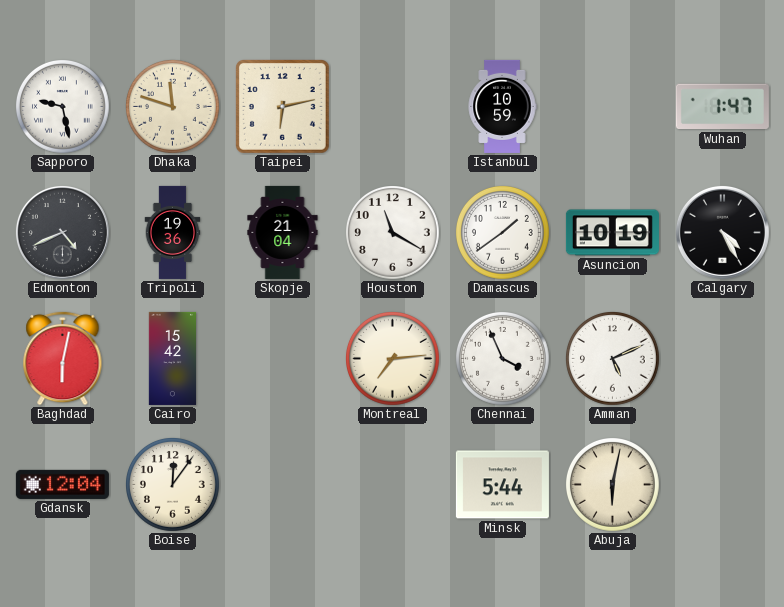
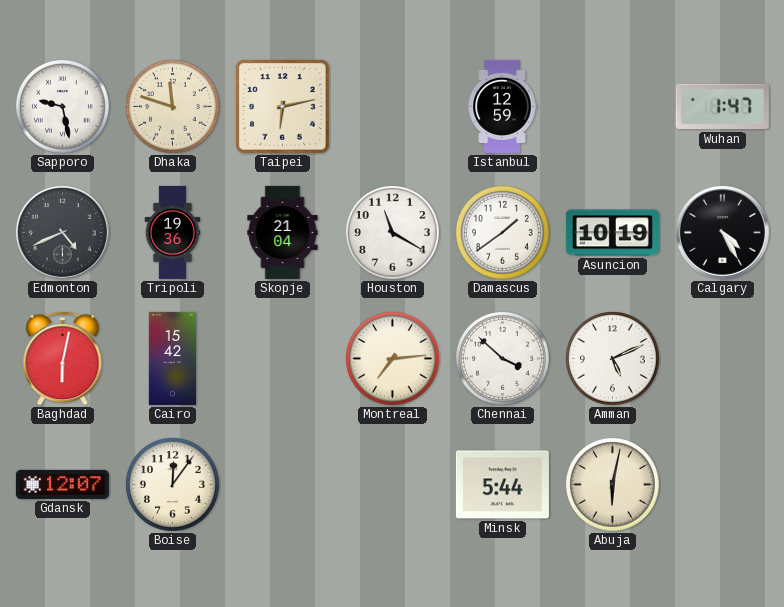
Istanbul: 10:59 -> 12:59
Chennai: 3:56 -> 3:52
Gdansk: 12:04 -> 12:07
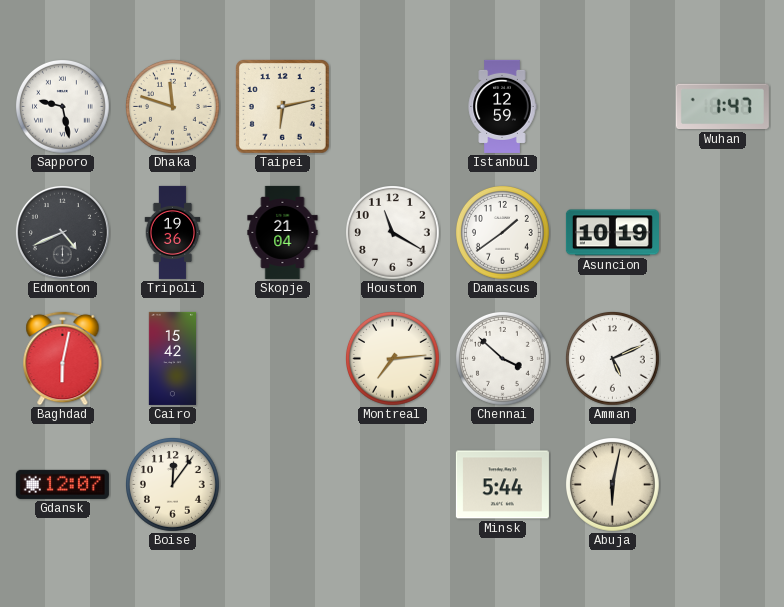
Calgary: 4:25 -> none
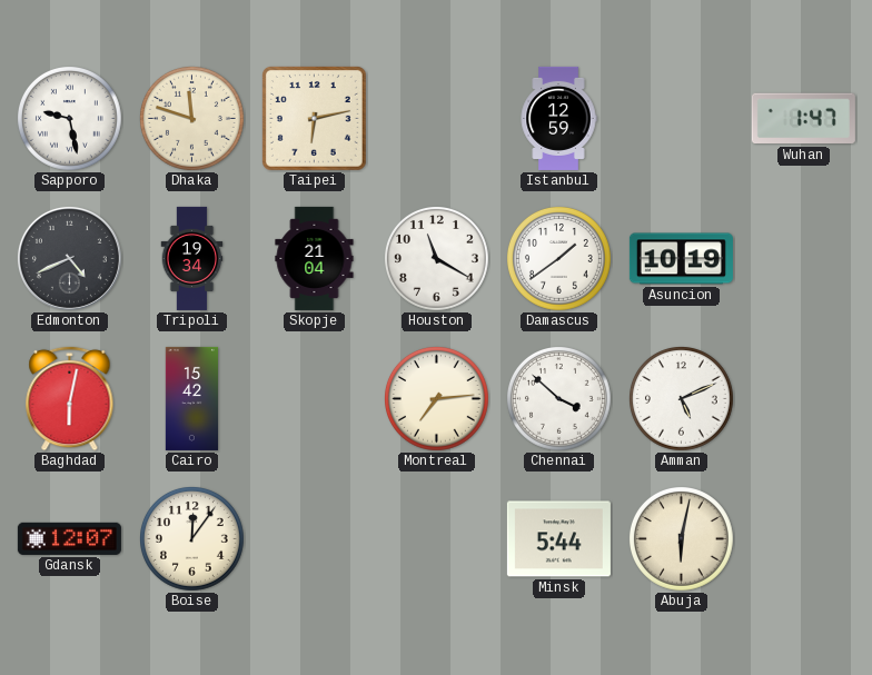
Tripoli: 19:36 -> 19:34
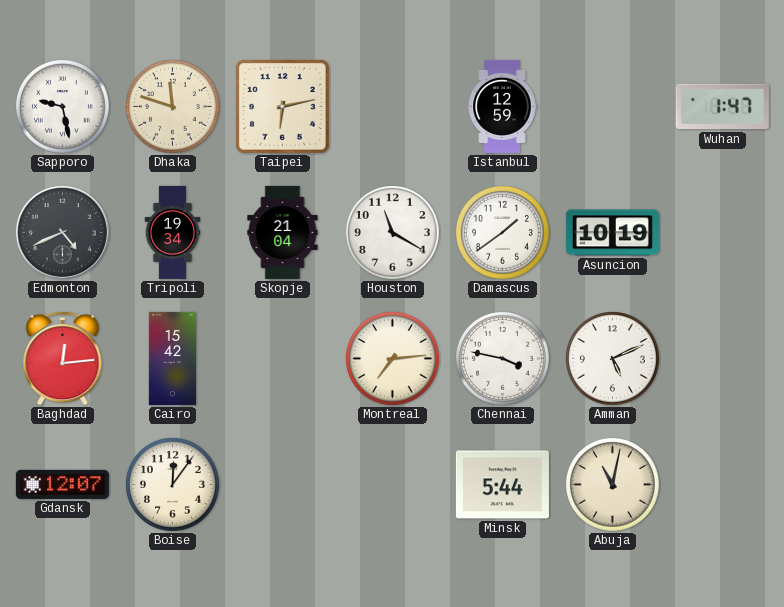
Baghdad: 6:02 -> 12:14
Chennai: 3:52 -> 3:47
Abuja: 6:02 -> 11:02
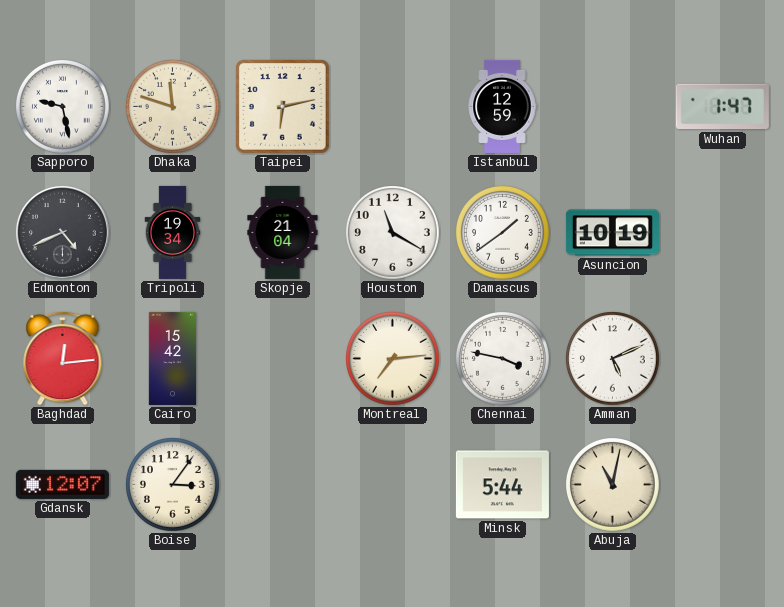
Boise: 12:06 -> 3:06
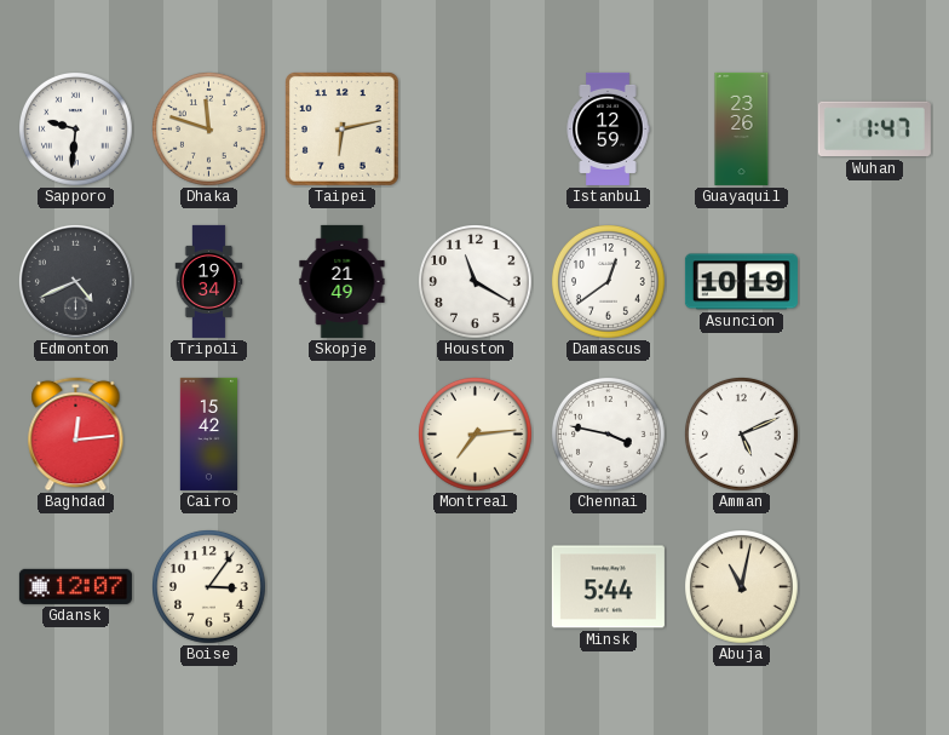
Sapporo: 9:28 -> 9:31
Guayaquil: none -> 23:26
Skopje: 21:04 -> 21:49
Damascus: 1:39 -> 12:39
